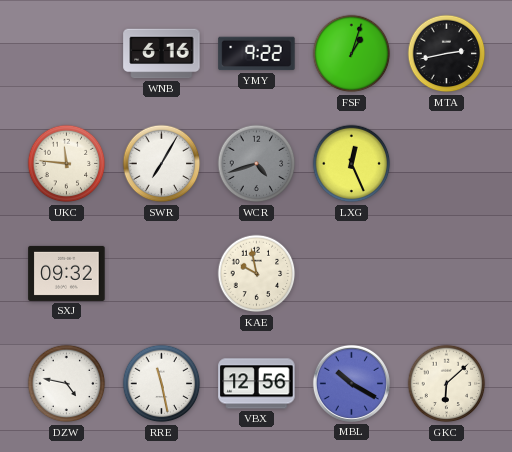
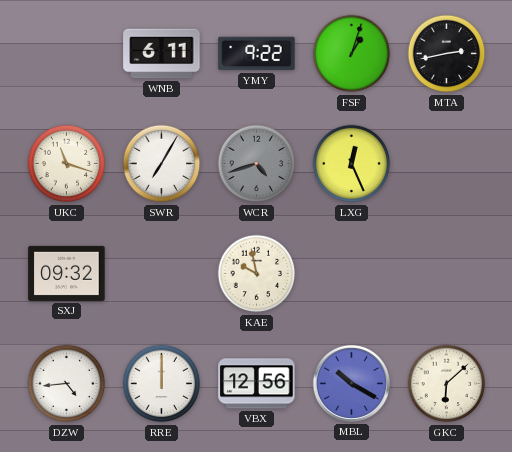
WNB: 6:16 -> 6:11
UKC: 11:46 -> 11:18
DZW: 4:47 -> 4:44
RRE: 11:28 -> 12:00
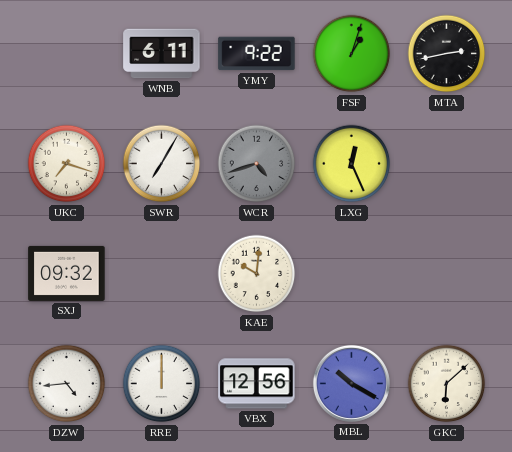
UKC: 11:18 -> 7:18
KAE: 9:58 -> 10:01
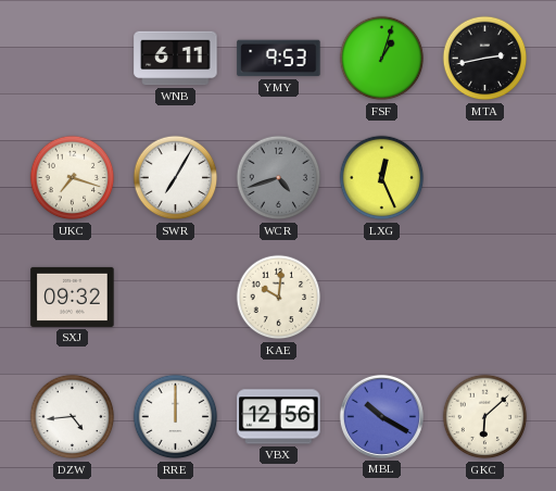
YMY: 9:22 -> 9:53
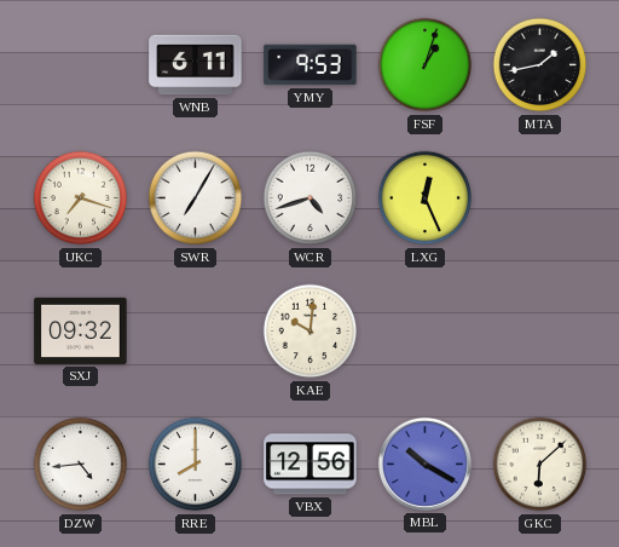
MTA: 2:43 -> 1:43
WCR dial: grey -> white
RRE: 12:00 -> 8:00
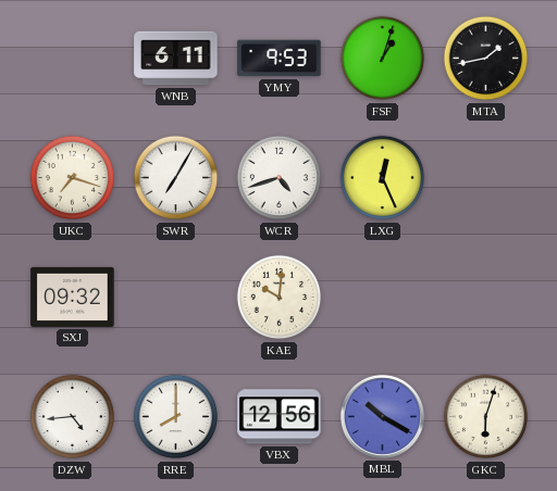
GKC: 6:08 -> 6:03
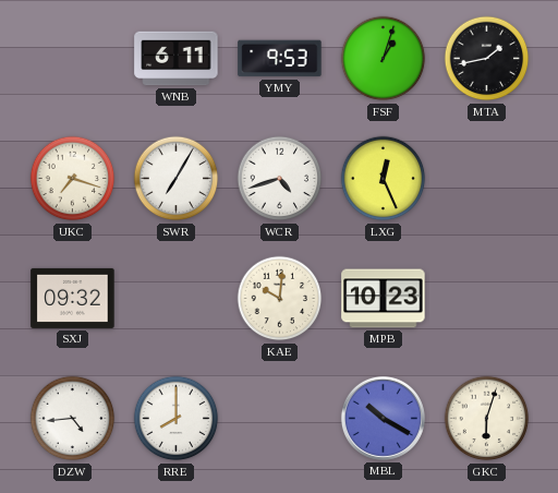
MPB: none -> 10:23
VBX: 12:56 -> none
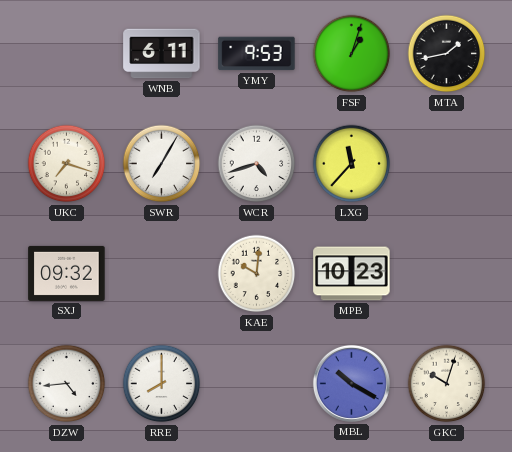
LXG: 12:26 -> 11:37
GKC: 6:03 -> 10:03
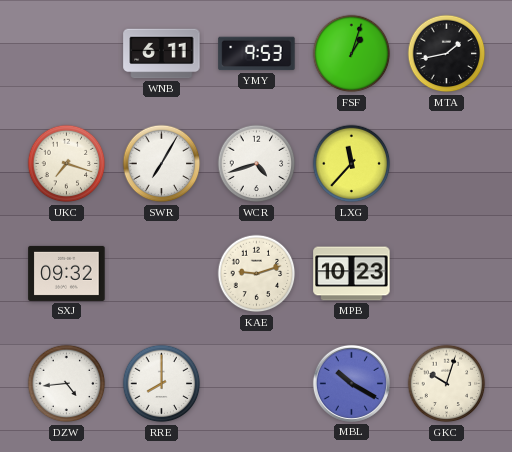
KAE: 10:01 -> 9:12
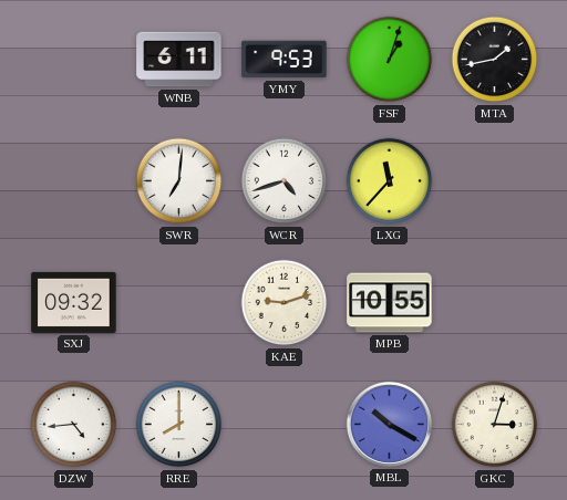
UKC: 7:18 -> none
SWR: 7:05 -> 7:01
MPB: 10:23 -> 10:55
GKC: 10:03 -> 3:03
